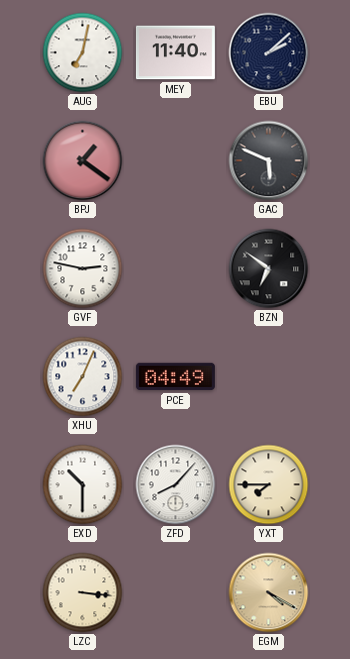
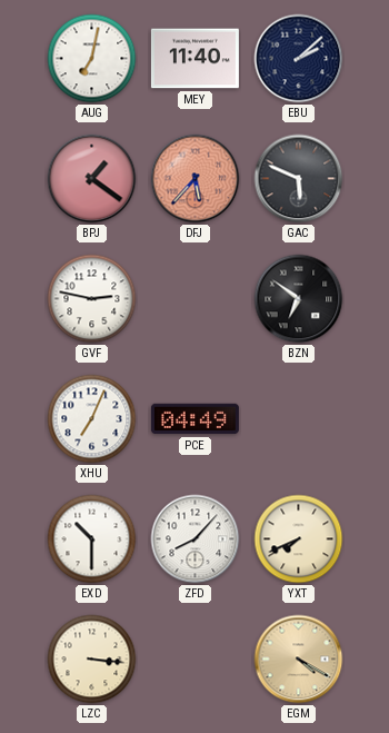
DFJ: none -> 5:37
YXT: 7:45 -> 7:41
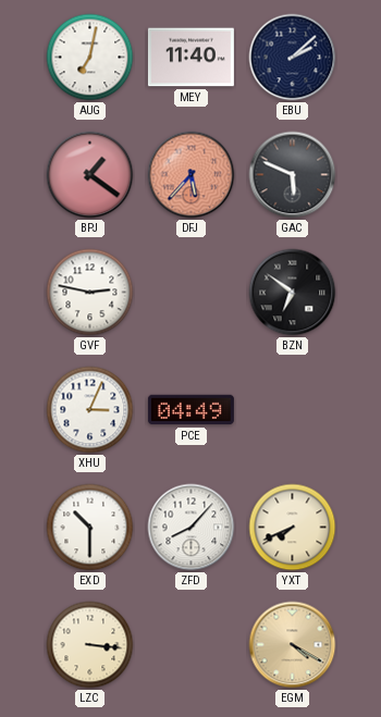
XHU: 7:04 -> 3:04
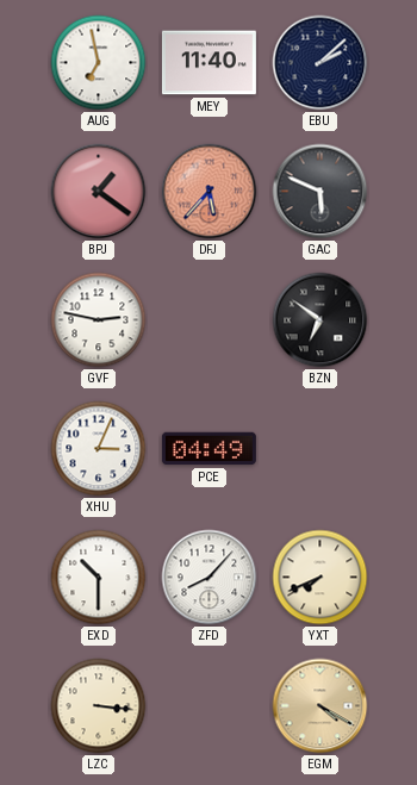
AUG: 7:02 -> 6:58
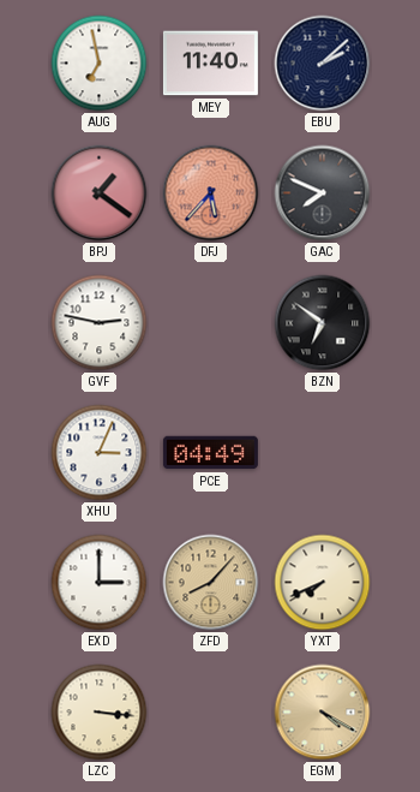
GAC: 5:49 -> 7:49
EXD: 10:30 -> 3:00
ZFD dial: white -> champagne
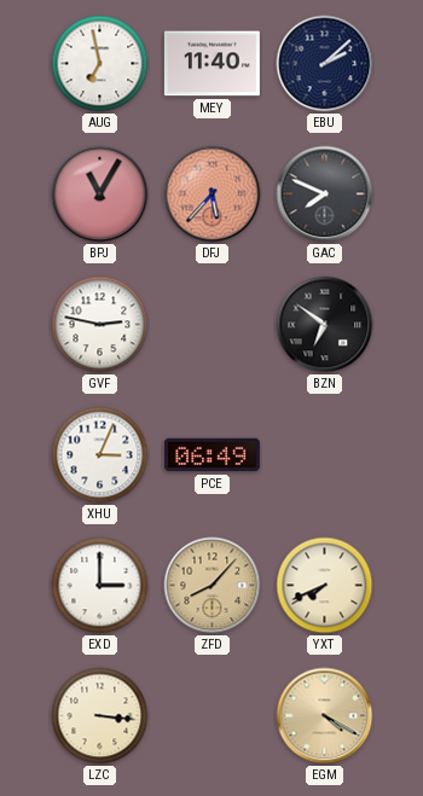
BPJ: 1:21 -> 11:05
PCE: 04:49 -> 06:49
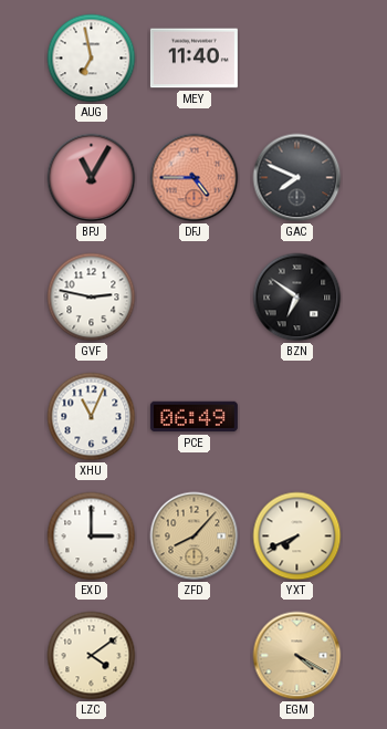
EBU: 2:08 -> none
DFJ: 5:37 -> 4:45
XHU: 3:04 -> 11:04
LZC: 3:16 -> 4:09
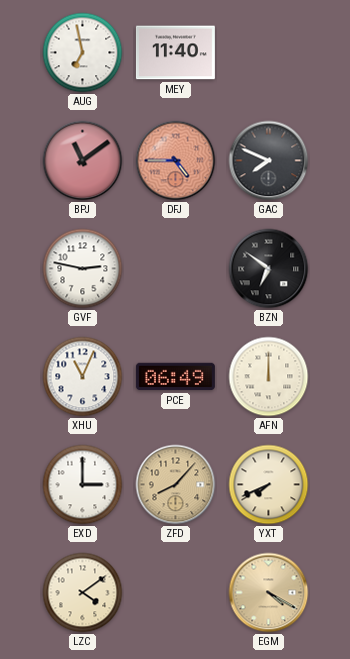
BPJ: 11:05 -> 11:09
AFN: none -> 12:00
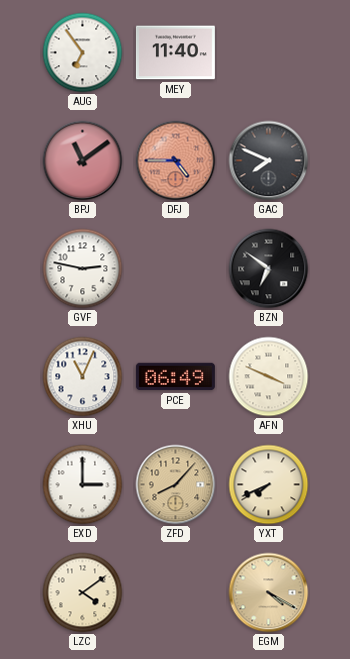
AUG: 6:58 -> 6:54
AFN: 12:00 -> 3:49
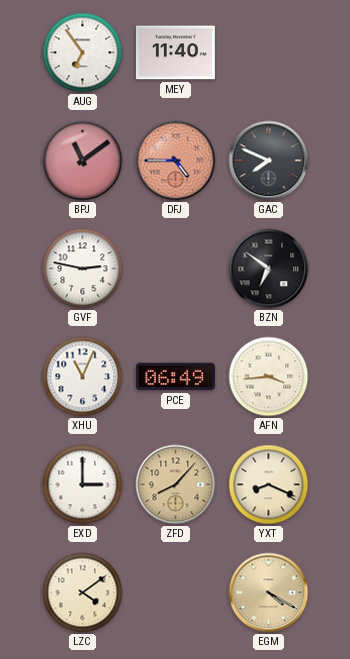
AFN: 3:49 -> 3:44
YXT: 7:41 -> 8:19
